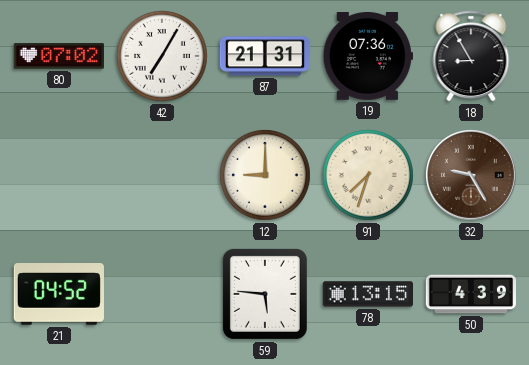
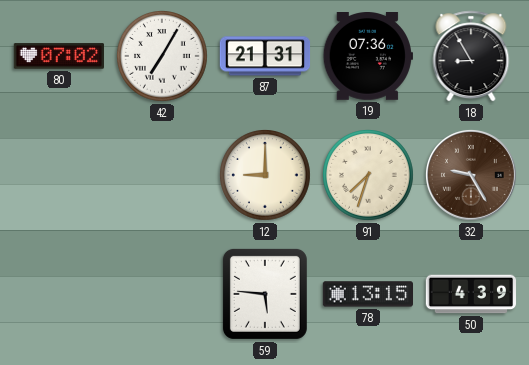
21: 04:52 -> none
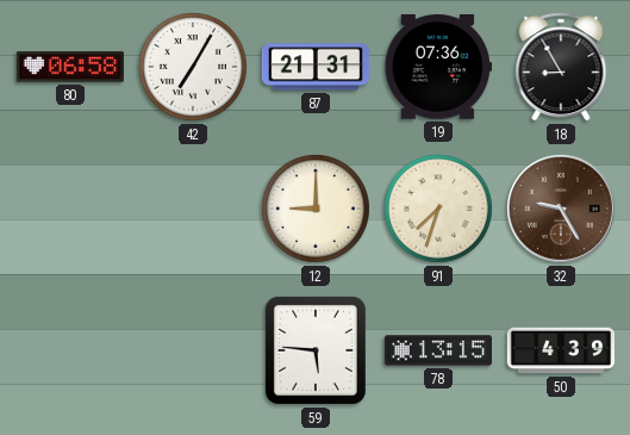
80: 07:02 -> 06:58
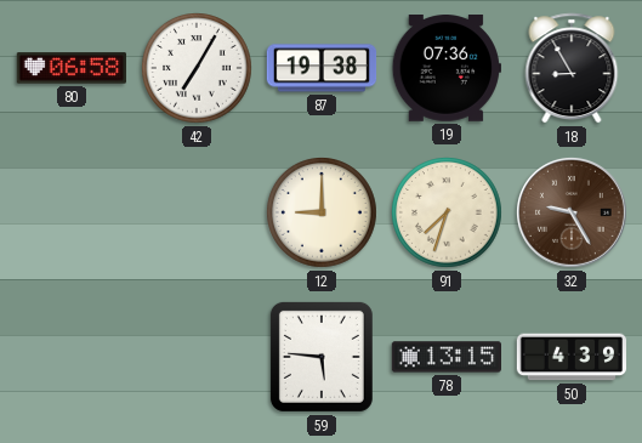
87: 21:31 -> 19:38
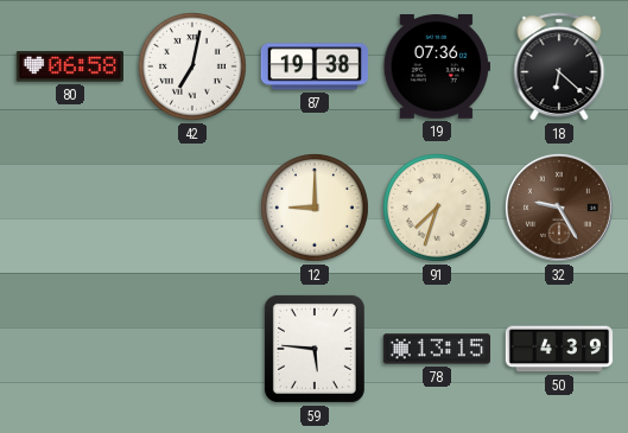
42: 7:05 -> 7:02
18: 8:55 -> 6:22
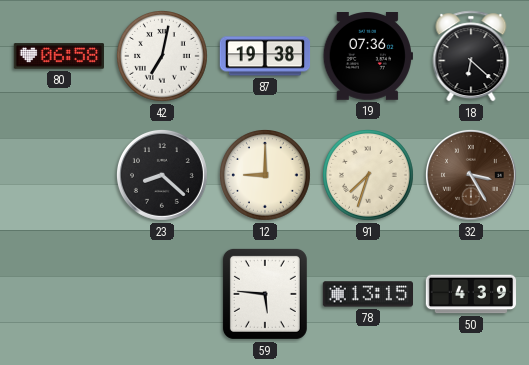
23: none -> 8:22
32: 9:25 -> 3:25
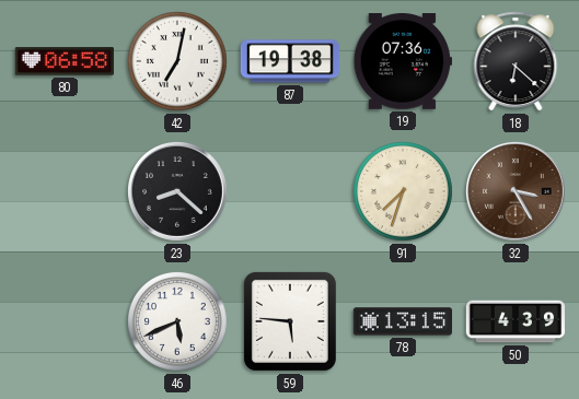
12: 9:00 -> none
46: none -> 5:41
